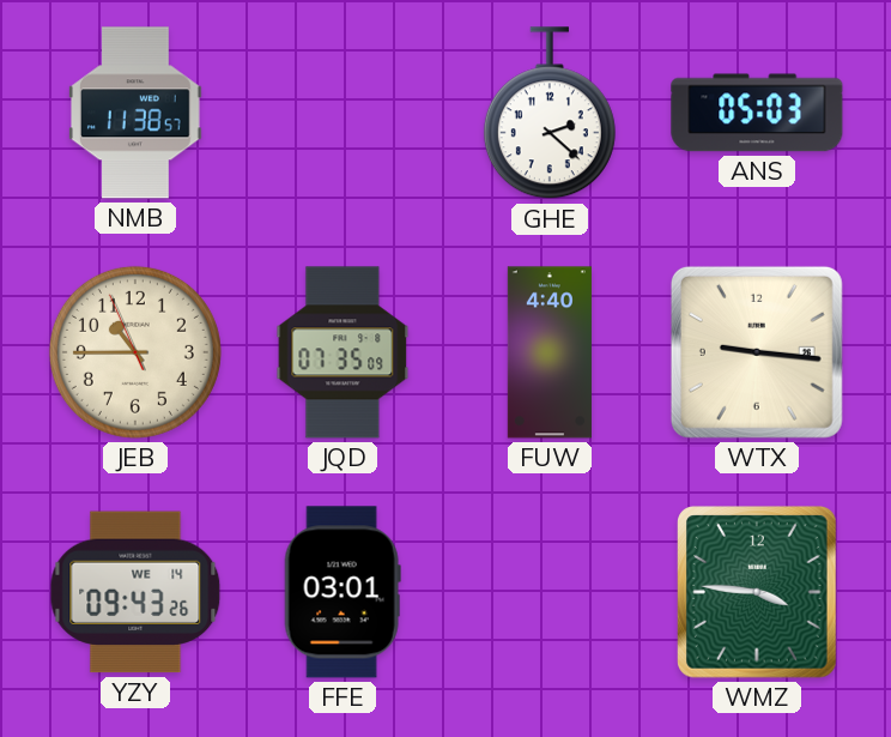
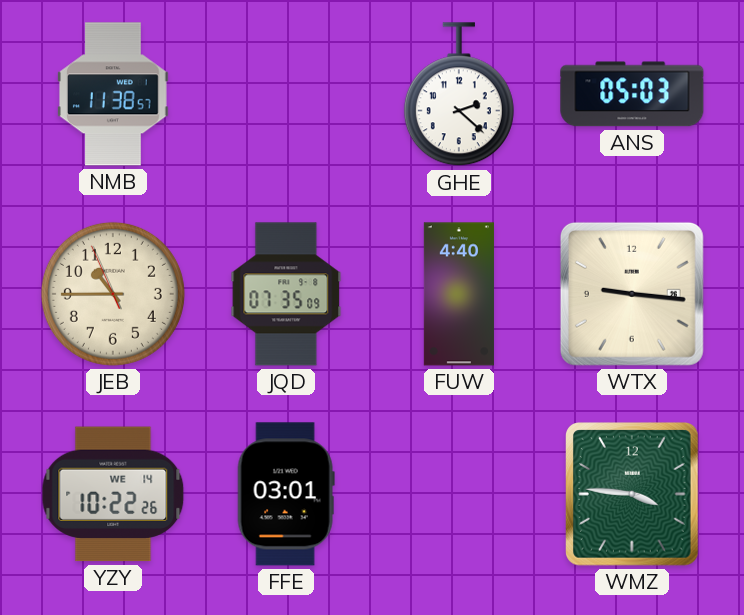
YZY: 09:43 -> 10:22
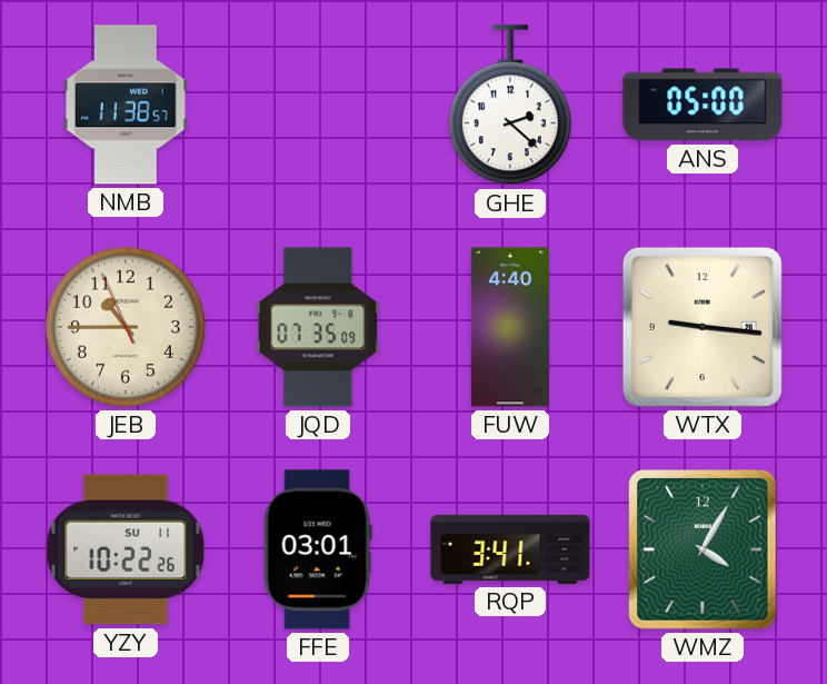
ANS: 05:03 -> 05:00
YZY date: WE 14 -> SU 11
RQP: none -> 3:41
WMZ: 3:46 -> 4:05
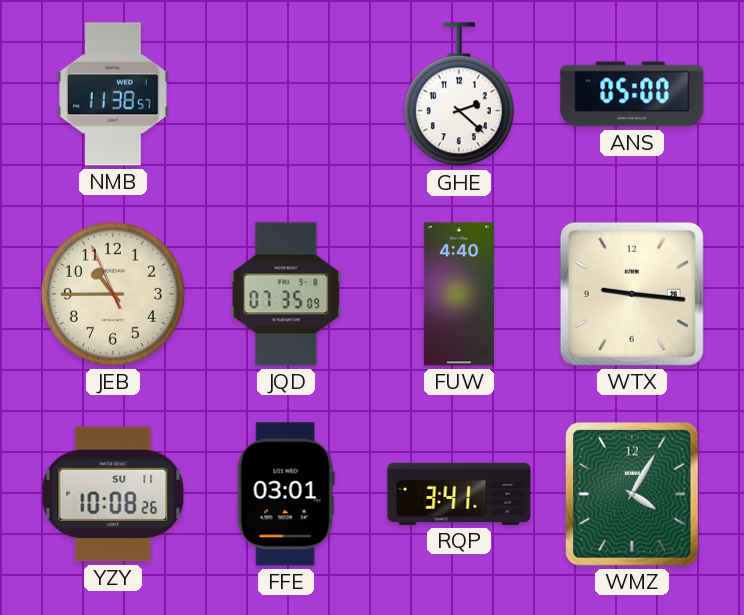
YZY: 10:22 -> 10:08
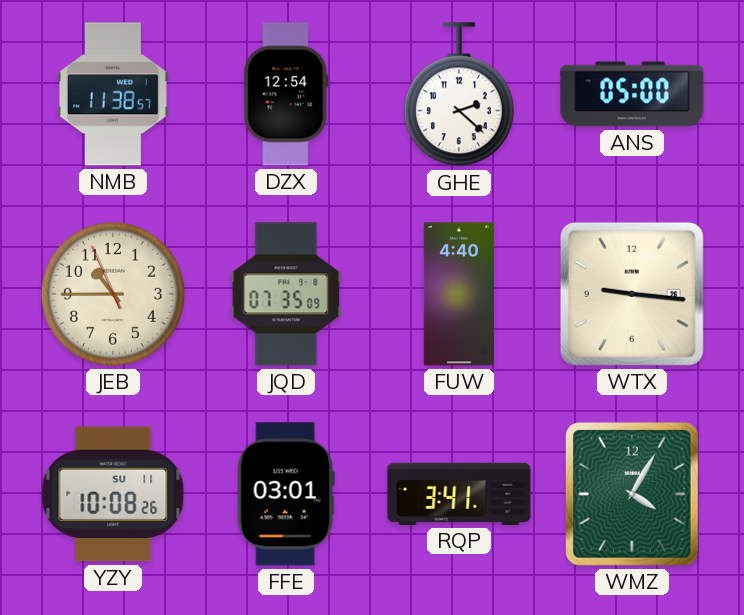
DZX: none -> 12:54
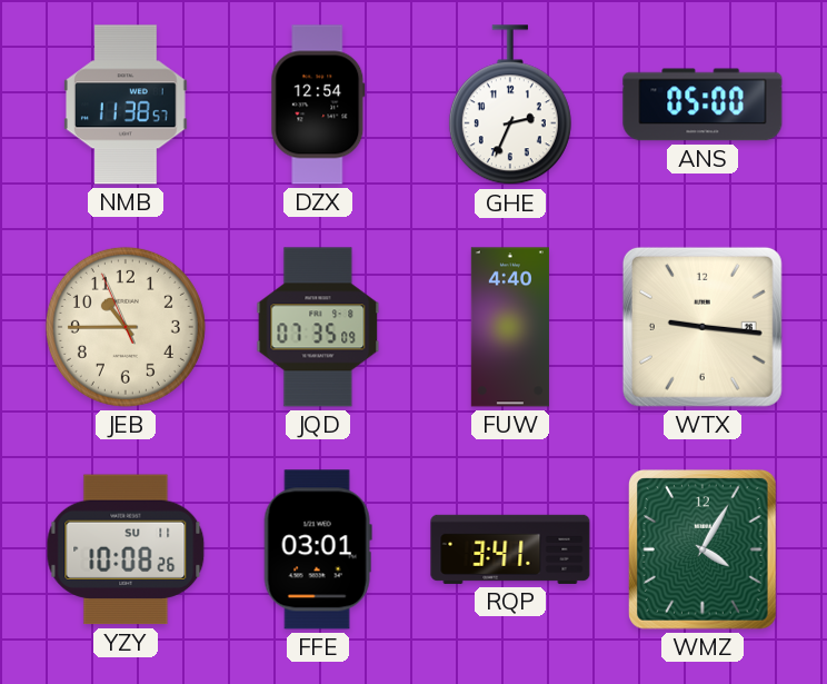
GHE: 2:22 -> 2:34
